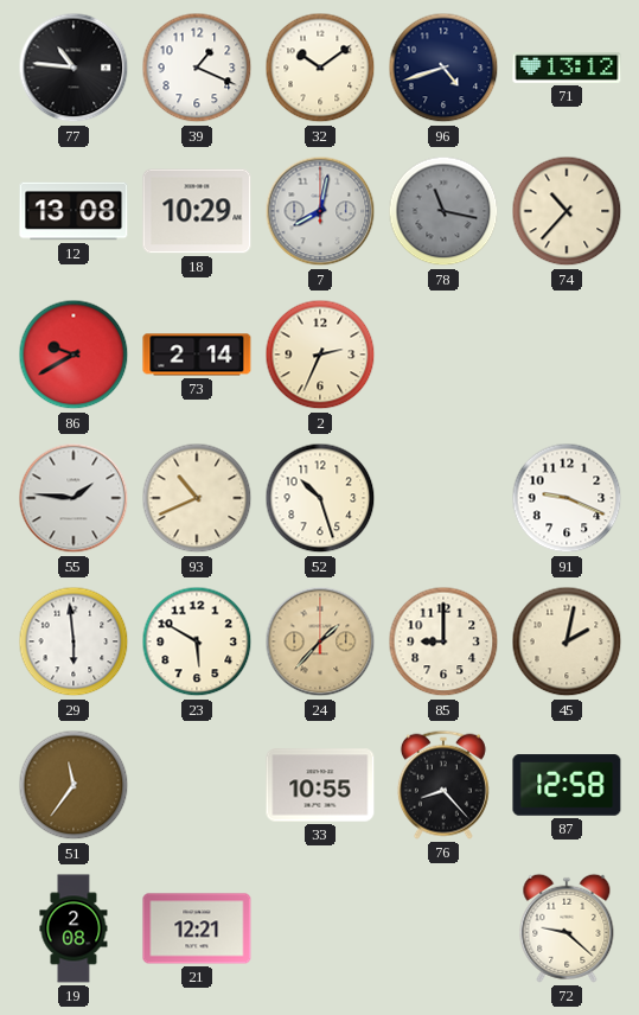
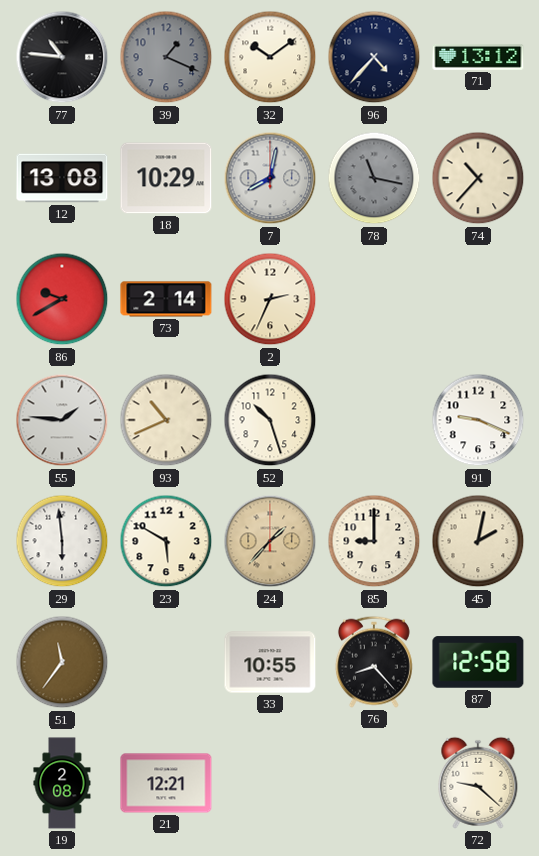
39 dial: white -> grey
96: 4:42 -> 4:37
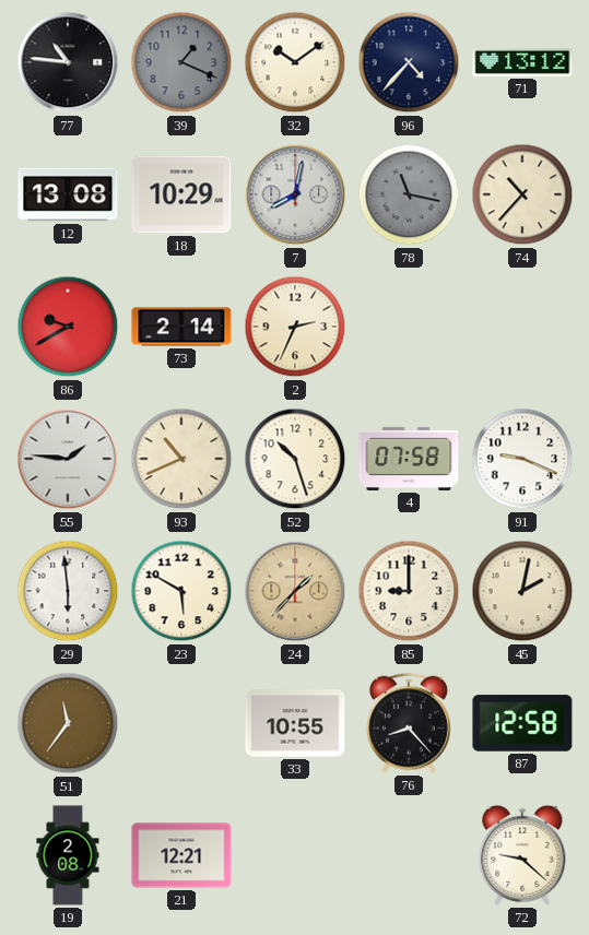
4: none -> 07:58
